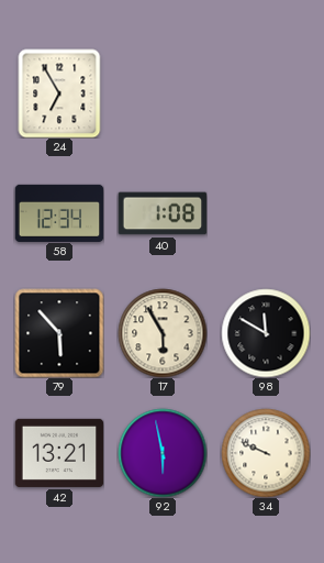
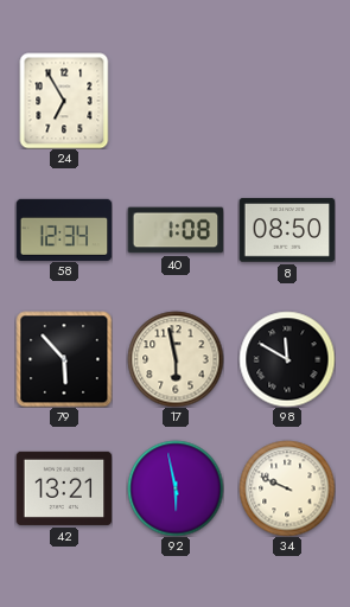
8: none -> 08:50
17: 5:55 -> 5:58
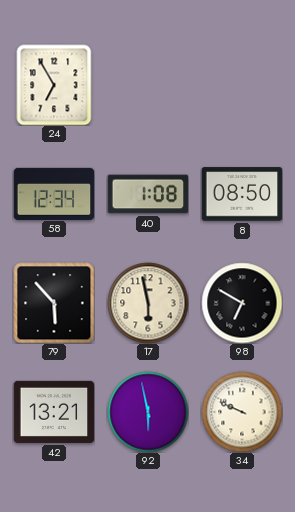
98: 11:50 -> 6:50
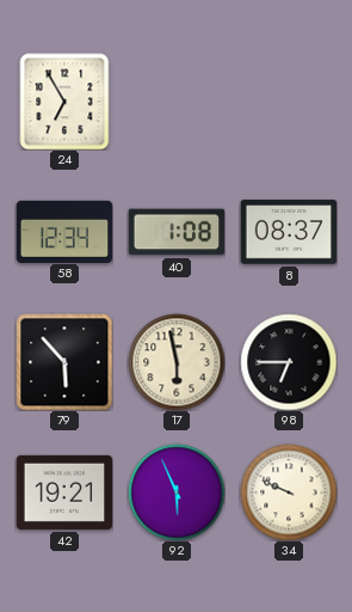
8: 08:50 -> 08:37
98: 6:50 -> 6:45
42: 13:21 -> 19:21
92: 5:58 -> 5:56
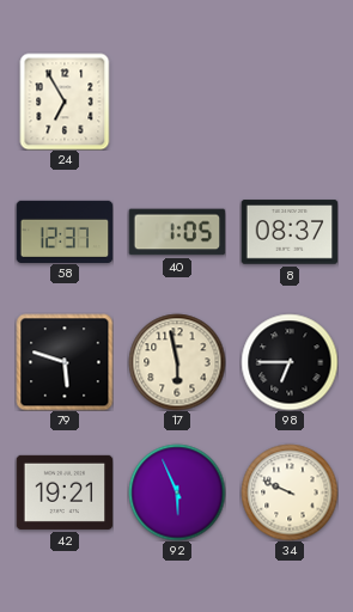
58: 12:34 -> 12:37
40: 1:08 -> 1:05
79: 5:53 -> 5:48
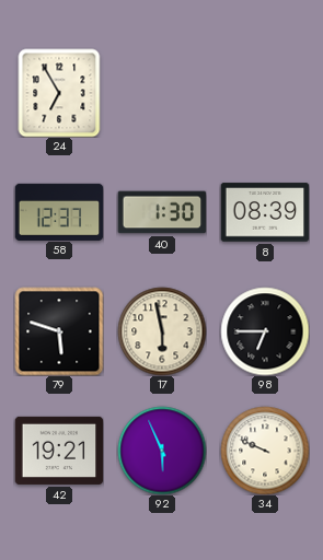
40: 1:05 -> 1:30
8: 08:37 -> 08:39
